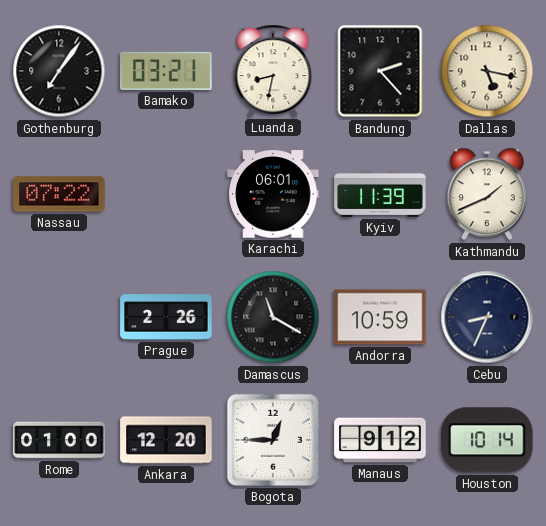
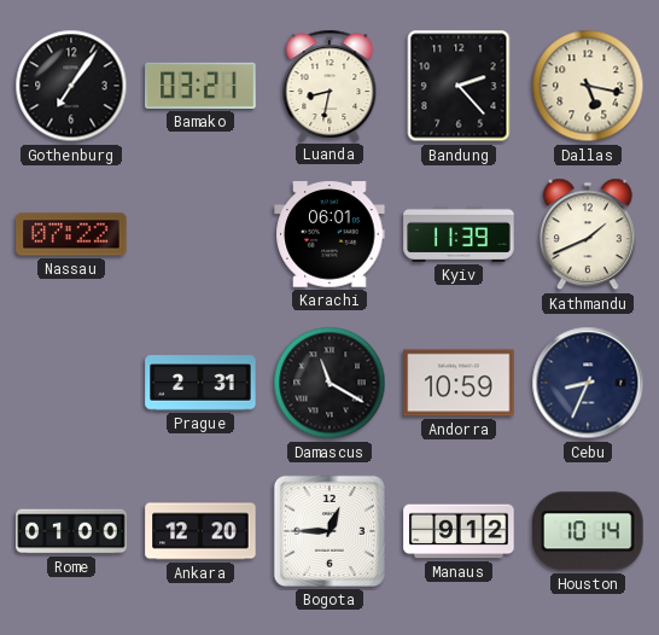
Prague: 2:26 -> 2:31
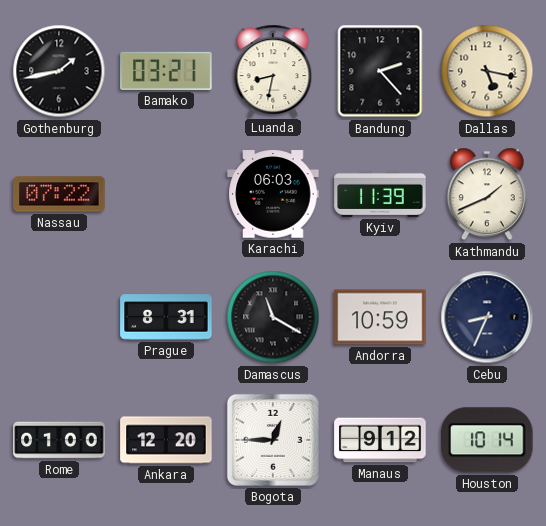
Gothenburg: 7:06 -> 1:43
Karachi: 06:01 -> 06:03
Prague: 2:31 -> 8:31
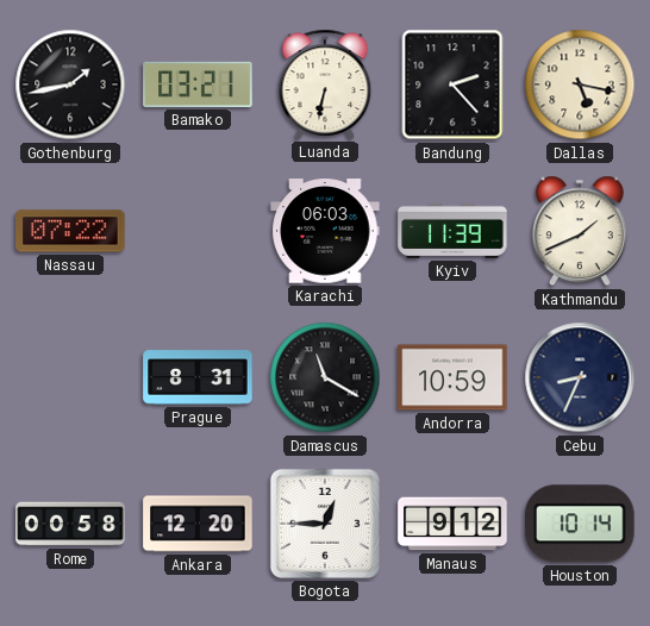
Luanda: 8:32 -> 6:32
Rome: 01:00 -> 00:58
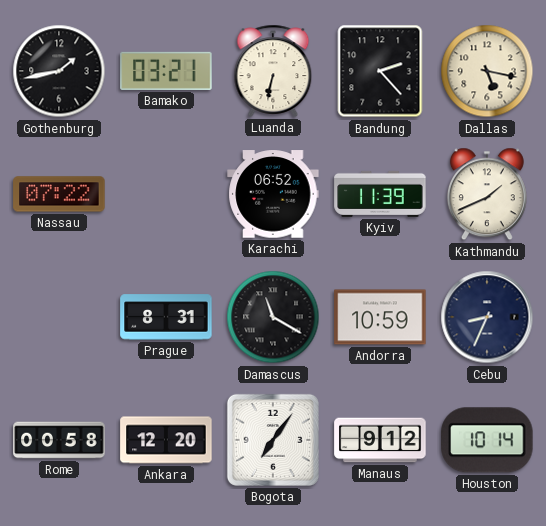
Karachi: 06:03 -> 06:52
Bogota: 12:45 -> 7:06
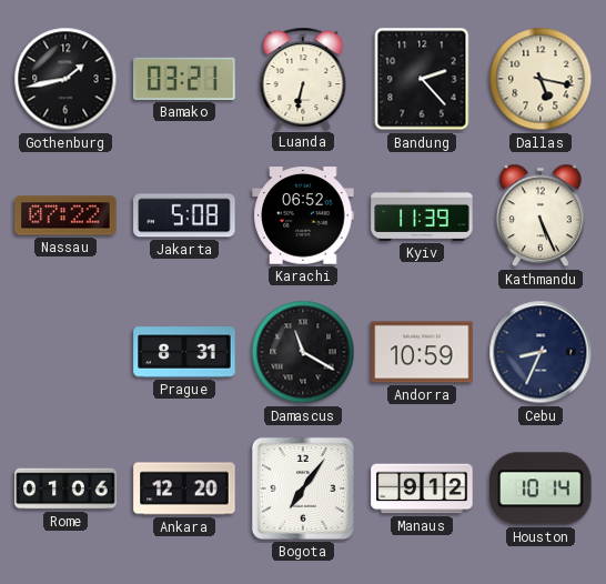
Jakarta: none -> 5:08
Kathmandu: 1:41 -> 5:26
Rome: 00:58 -> 01:06
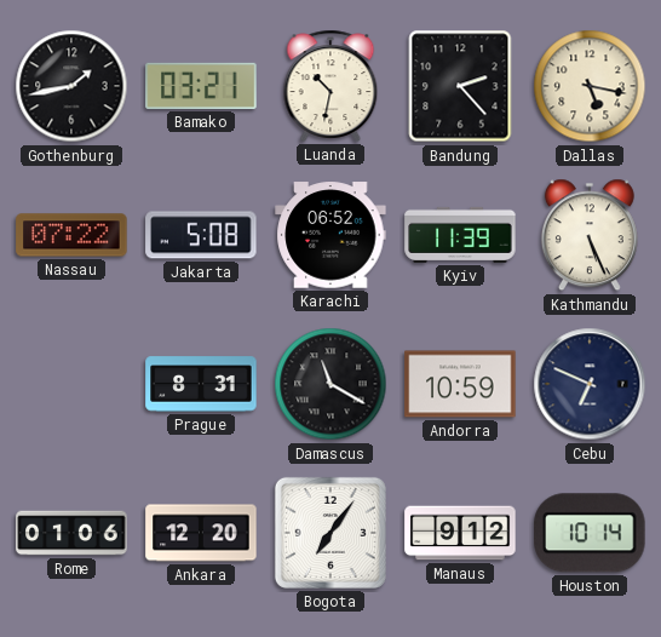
Luanda: 6:32 -> 10:32
Cebu: 8:34 -> 6:49
